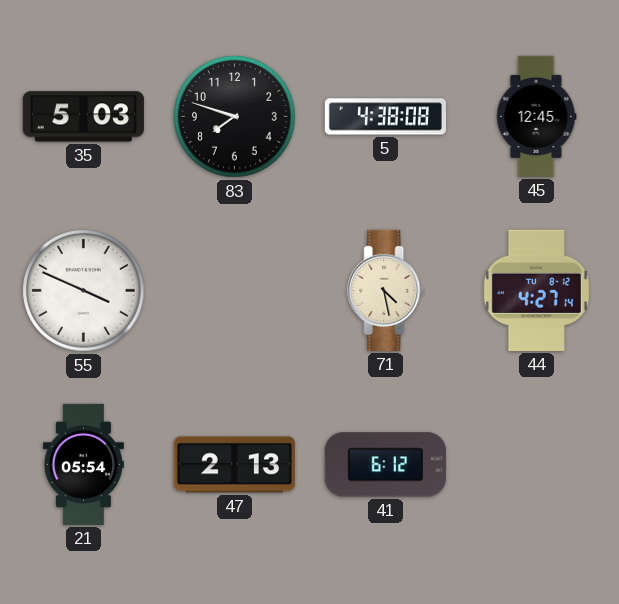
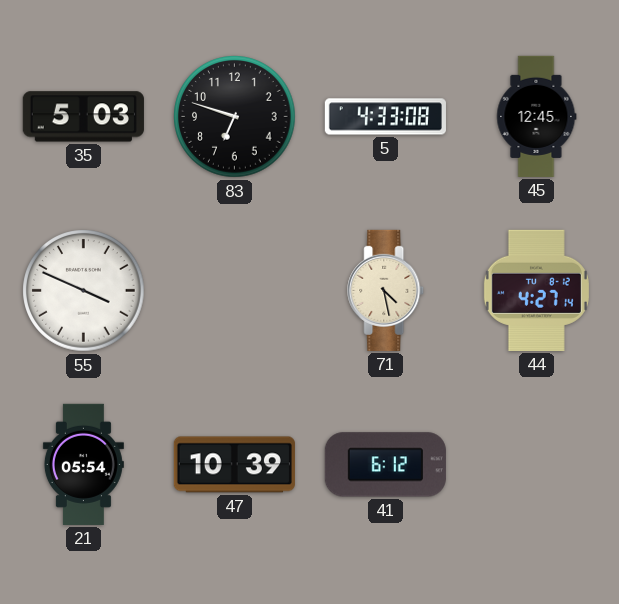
83: 7:48 -> 6:48
5: 4:38 -> 4:33
47: 2:13 -> 10:39
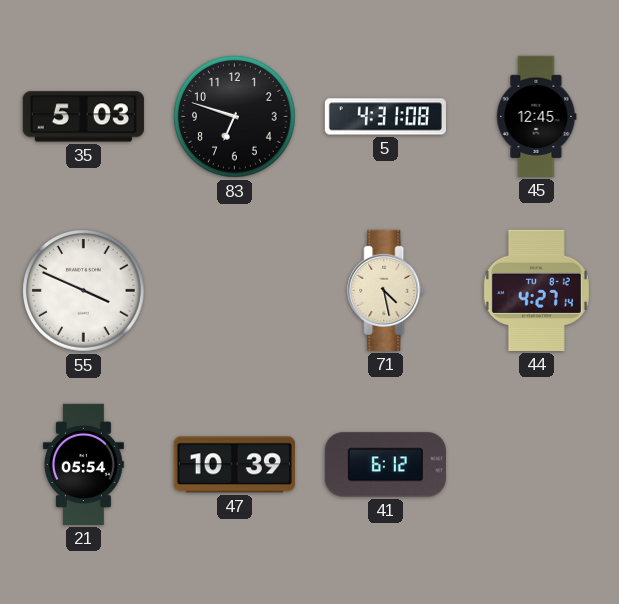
5: 4:33 -> 4:31
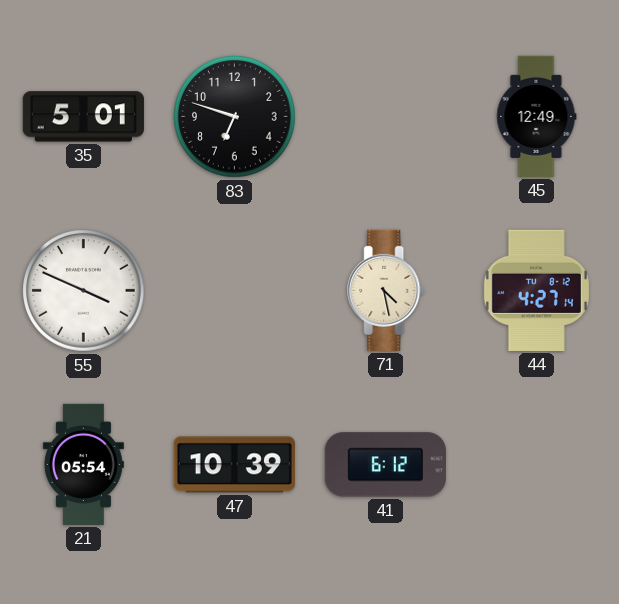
35: 5:03 -> 5:01
5: 4:31 -> none
45: 12:45 -> 12:49
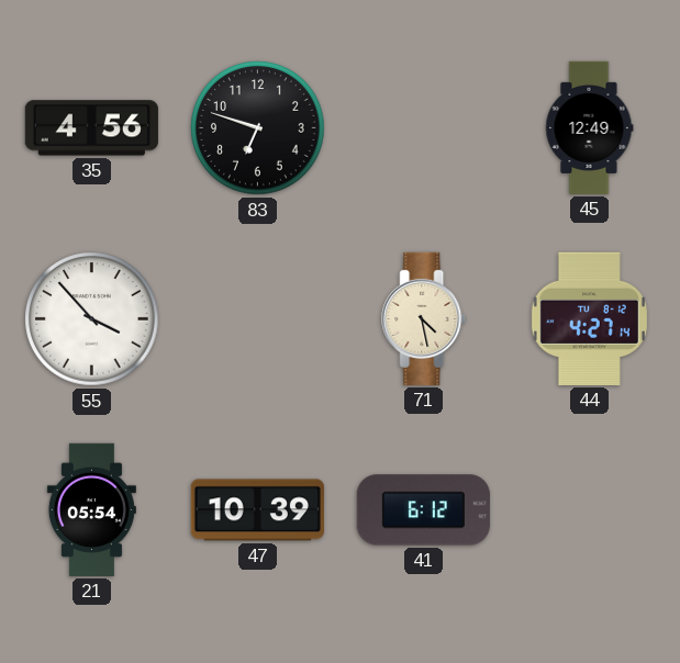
35: 5:01 -> 4:56
55: 3:49 -> 3:53
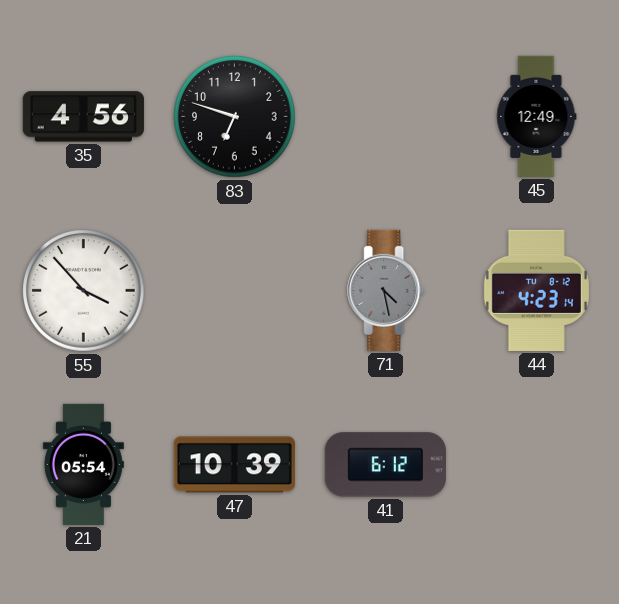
71 dial: cream -> grey
44: 4:27 -> 4:23
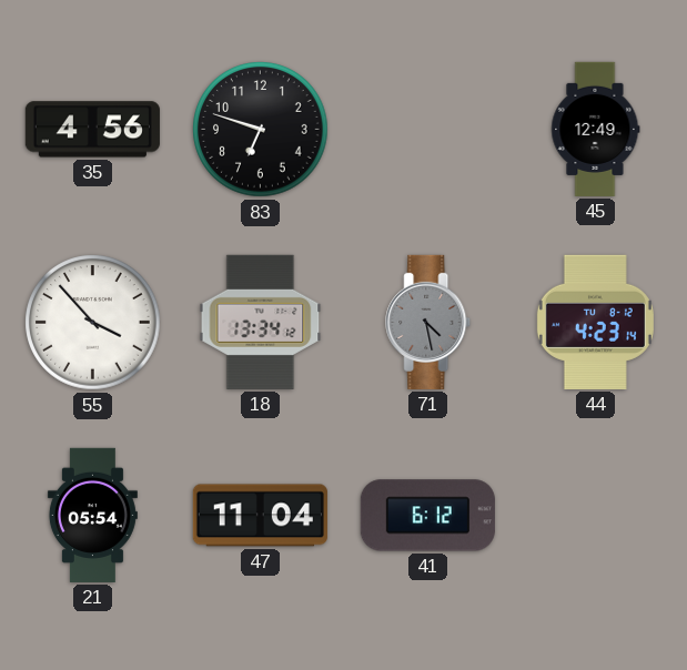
18: none -> 13:34
47: 10:39 -> 11:04
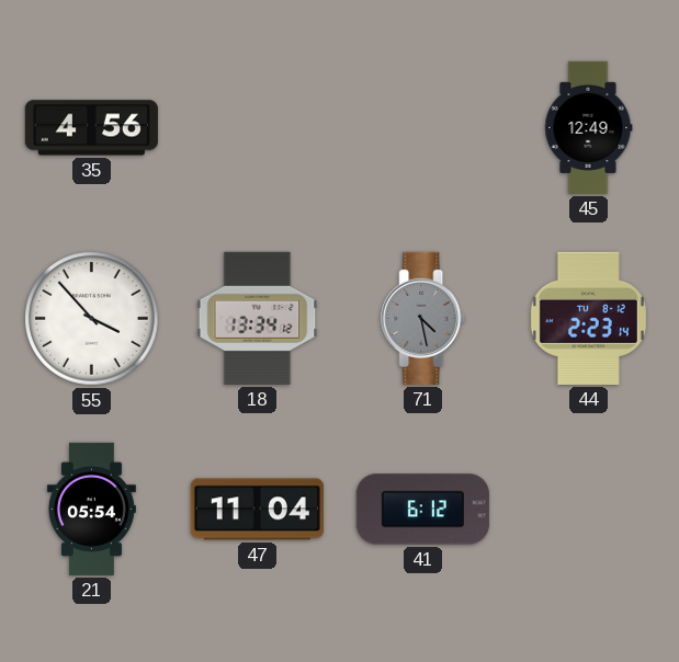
83: 6:48 -> none
44: 4:23 -> 2:23
